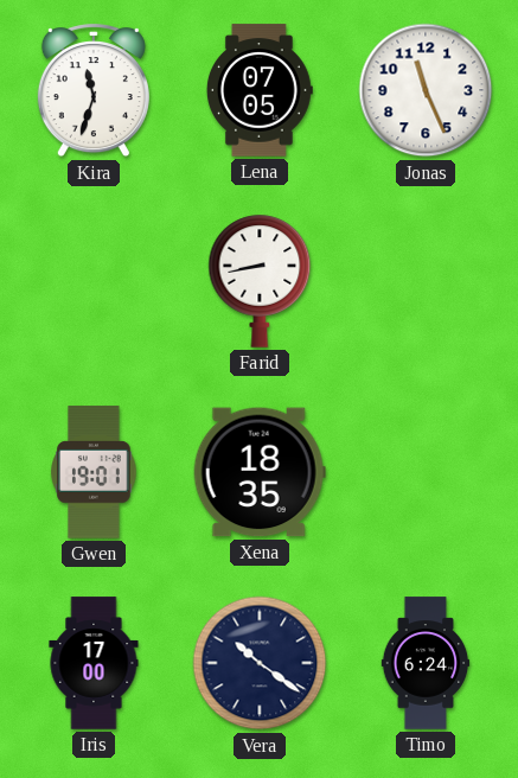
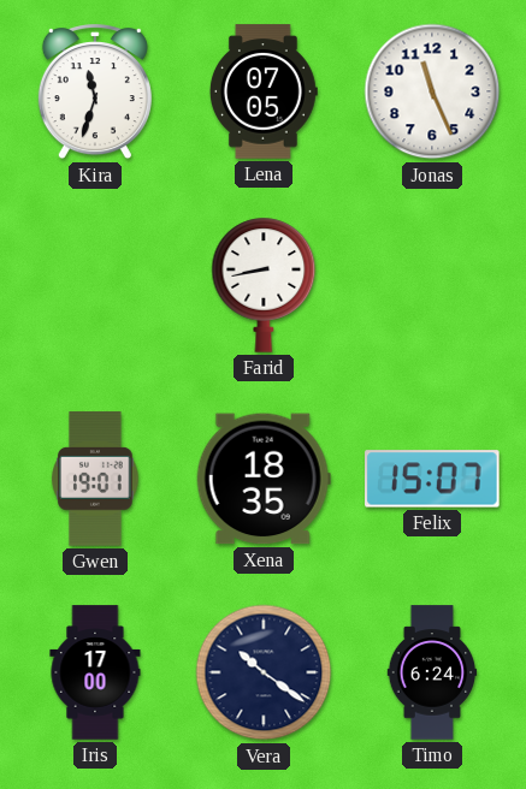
Felix: none -> 15:07
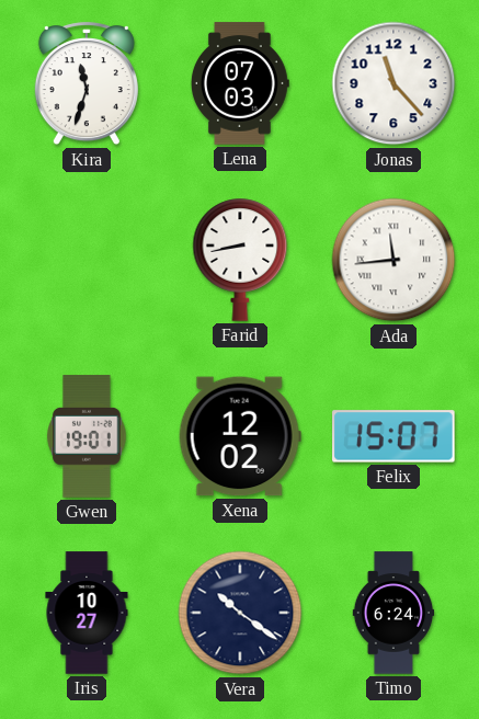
Lena: 07:05 -> 07:03
Jonas: 11:26 -> 11:23
Ada: none -> 11:44
Xena: 18:35 -> 12:02
Iris: 17:00 -> 10:27
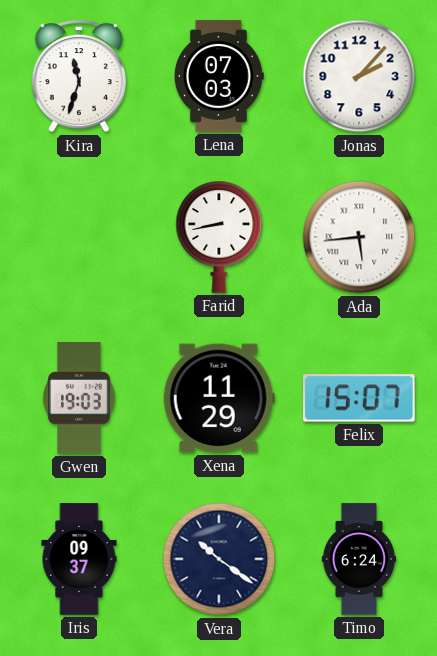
Jonas: 11:23 -> 2:07
Ada: 11:44 -> 5:44
Gwen: 19:01 -> 19:03
Xena: 12:02 -> 11:29
Iris: 10:27 -> 09:37
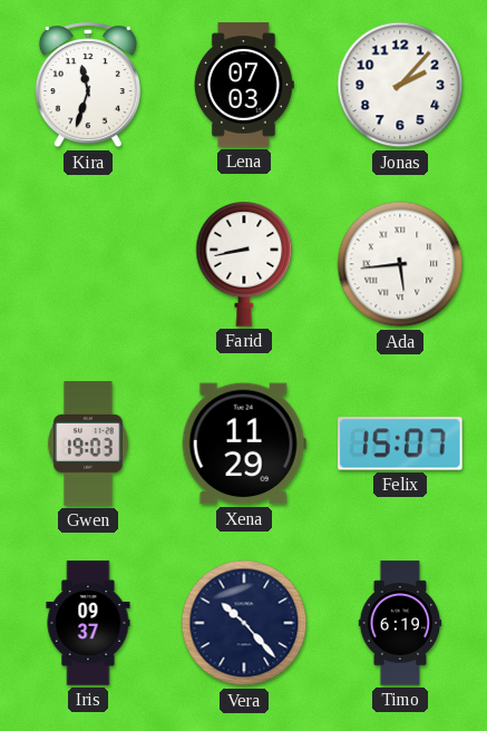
Vera: 10:21 -> 10:23
Timo: 6:24 -> 6:19
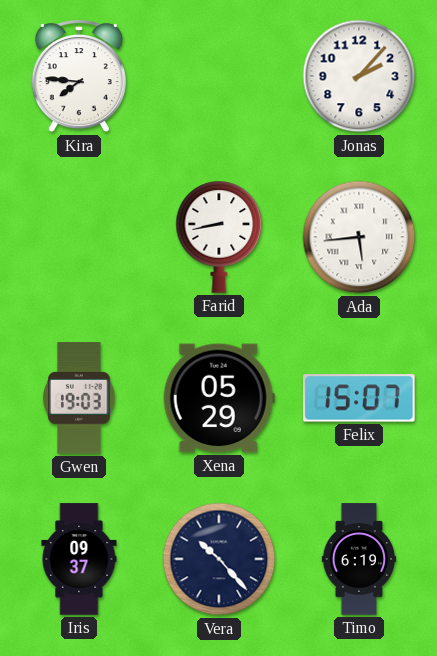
Kira: 11:33 -> 7:46
Lena: 07:03 -> none
Xena: 11:29 -> 05:29
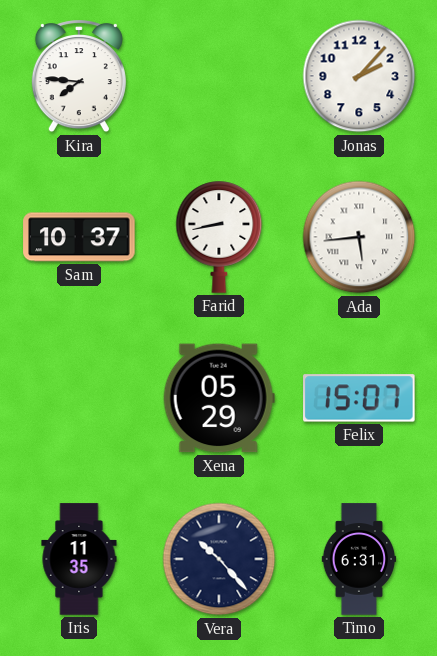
Sam: none -> 10:37
Gwen: 19:03 -> none
Iris: 09:37 -> 11:35
Timo: 6:19 -> 6:31
